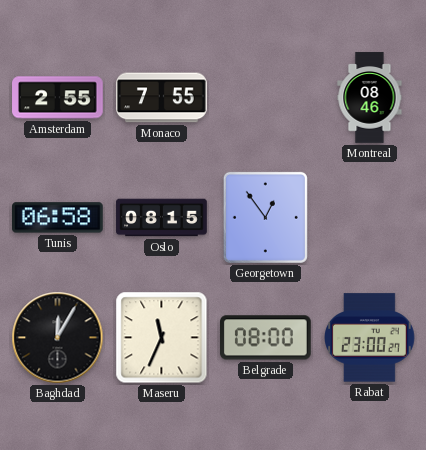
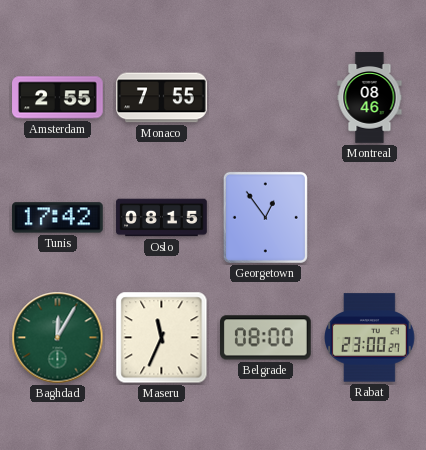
Tunis: 06:58 -> 17:42
Baghdad dial: black -> green
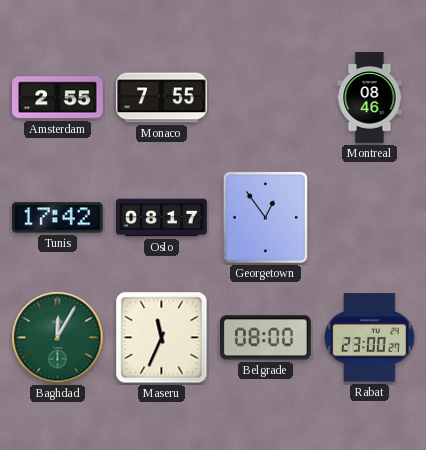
Oslo: 08:15 -> 08:17
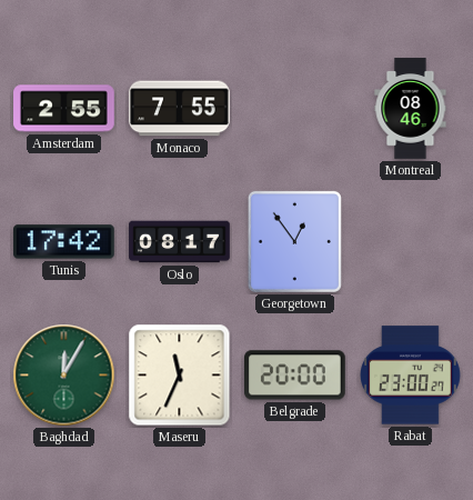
Belgrade: 08:00 -> 20:00
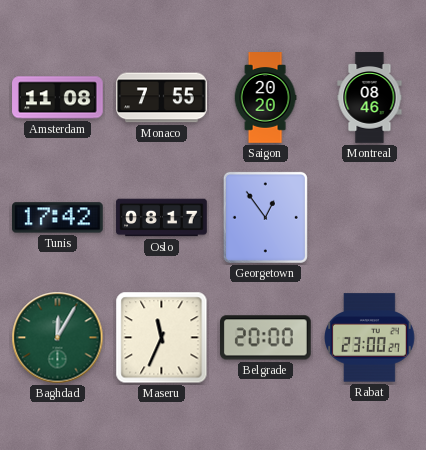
Amsterdam: 2:55 -> 11:08
Saigon: none -> 20:20
